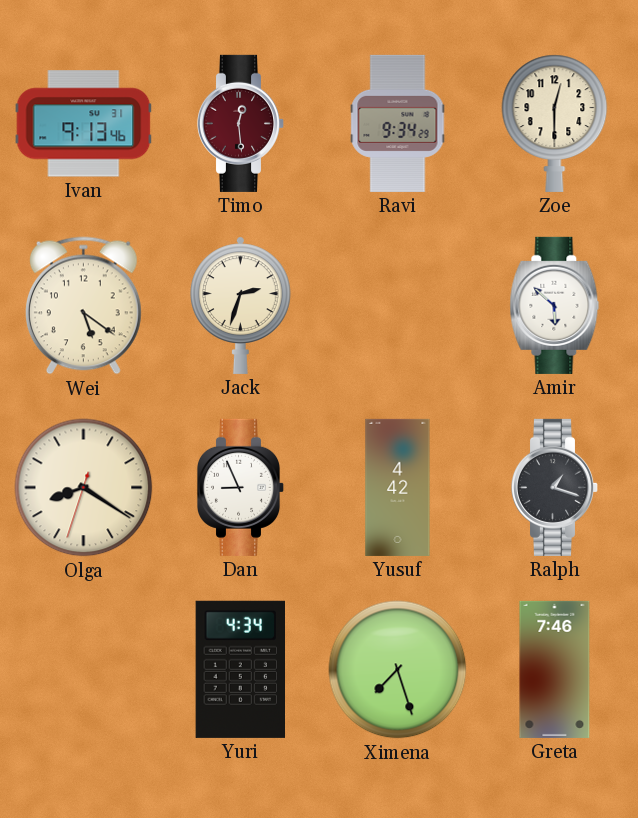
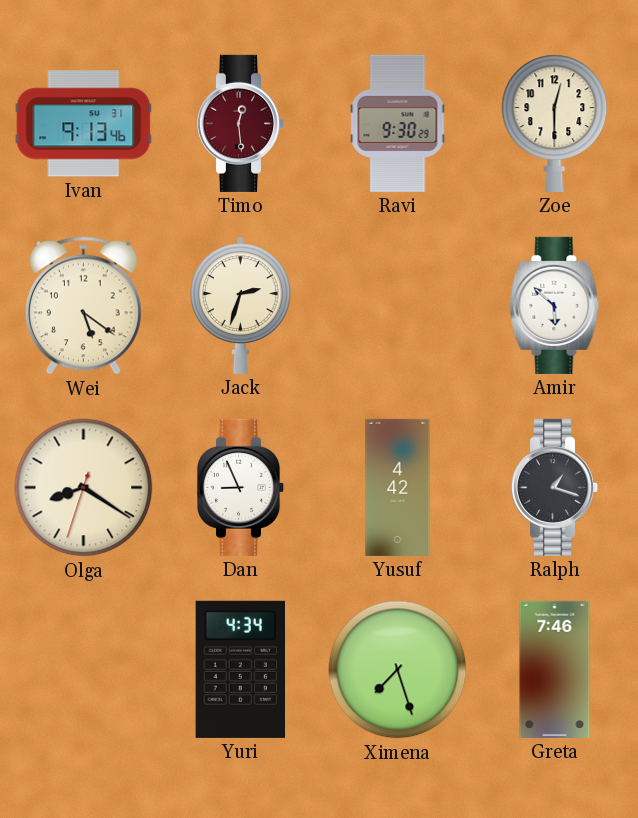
Ravi: 9:34 -> 9:30
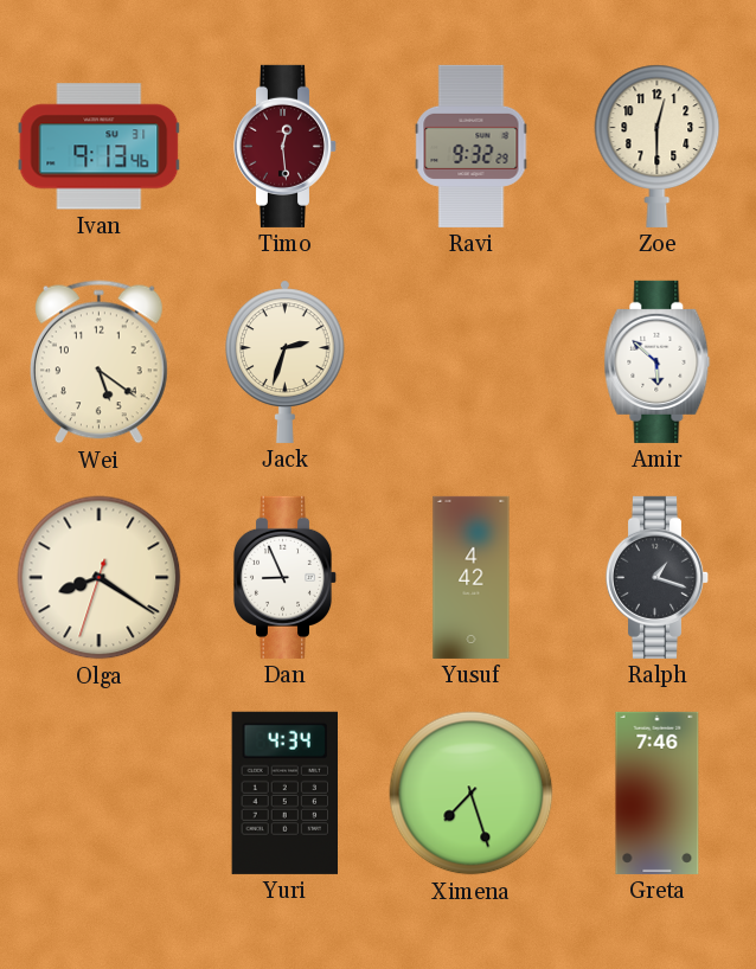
Ravi: 9:30 -> 9:32
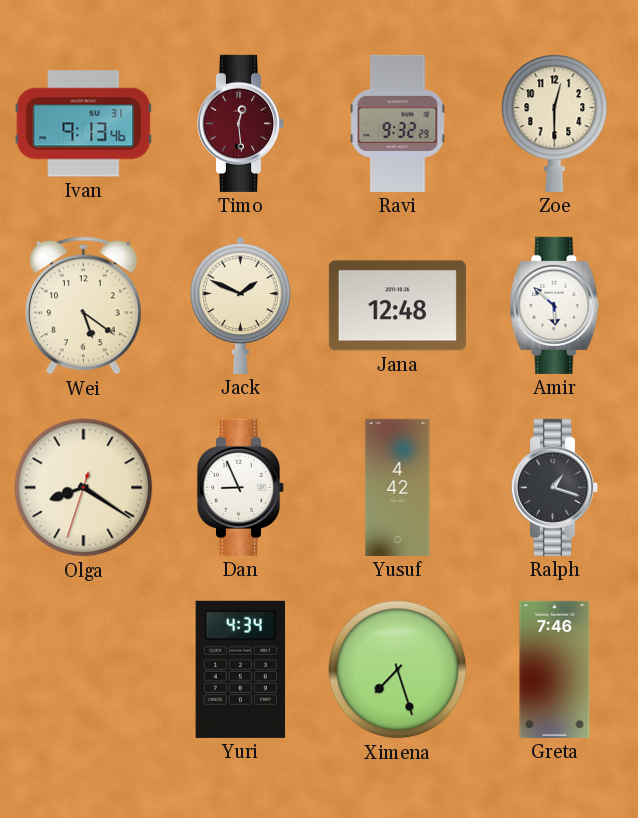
Jack: 2:33 -> 1:49
Jana: none -> 12:48
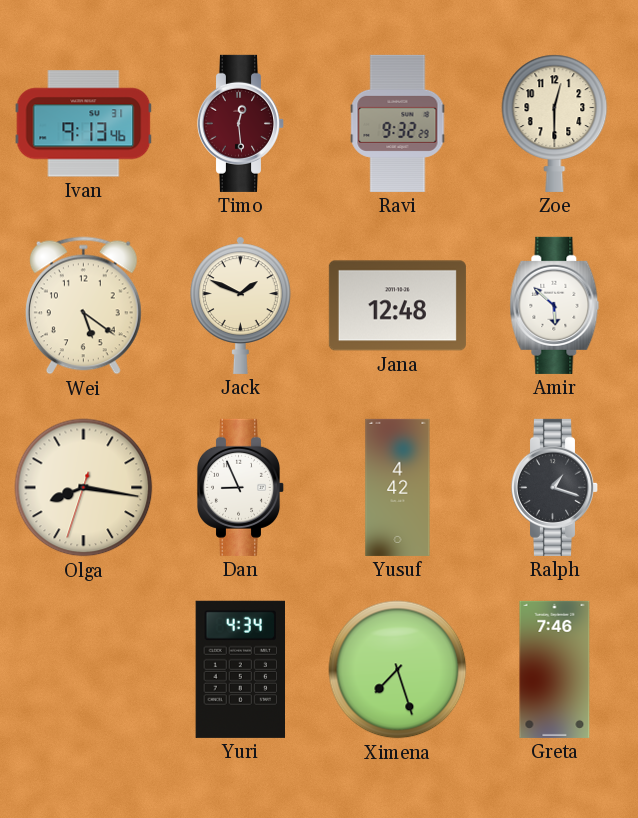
Olga: 8:20 -> 8:16
